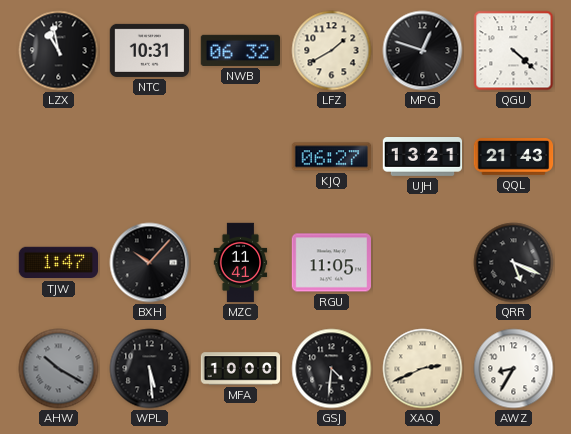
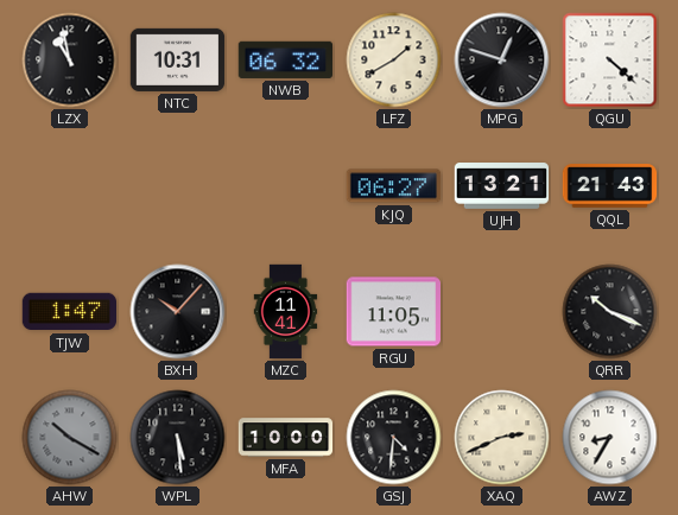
QRR: 5:19 -> 10:19
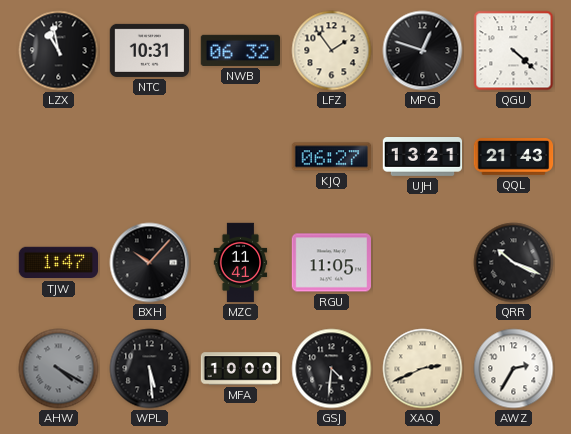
LFZ: 1:40 -> 1:54
AHW: 10:20 -> 4:20
AWZ: 8:35 -> 2:35
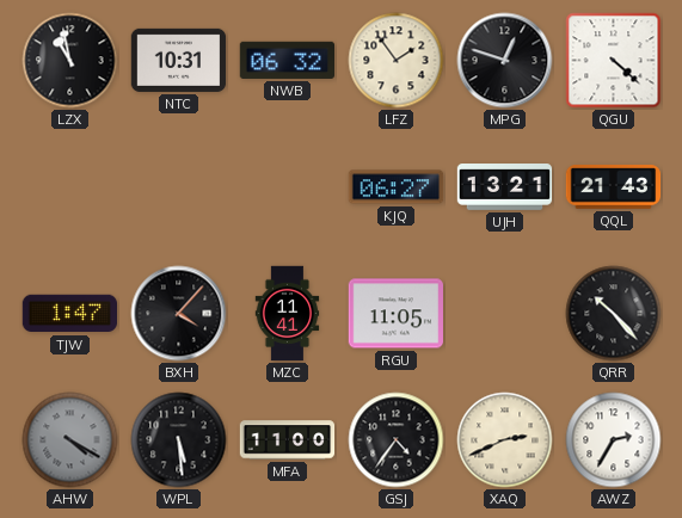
BXH: 10:07 -> 4:07
QRR: 10:19 -> 10:23
MFA: 10:00 -> 11:00
GSJ: 4:31 -> 4:36
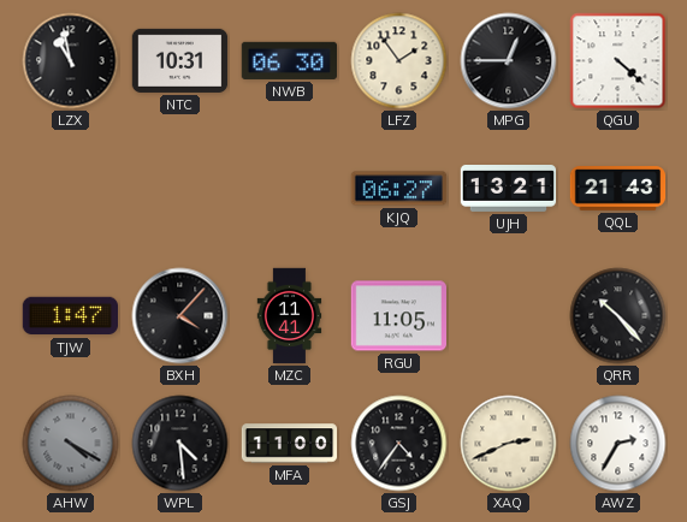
NWB: 06:32 -> 06:30
MPG: 12:48 -> 12:45
WPL: 5:29 -> 4:29
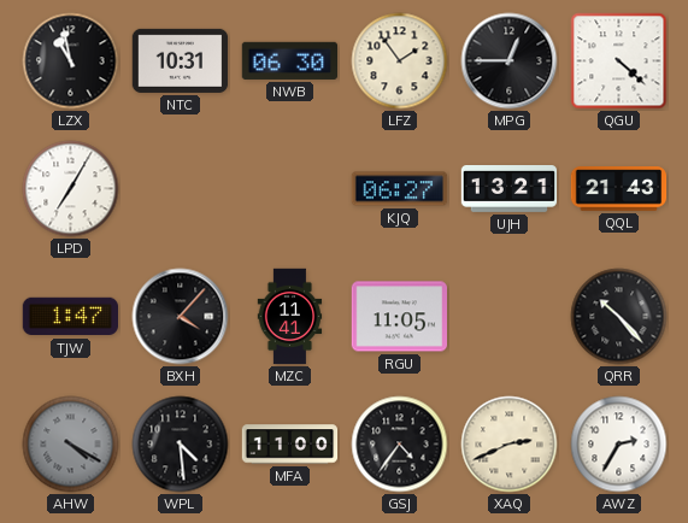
LPD: none -> 7:05
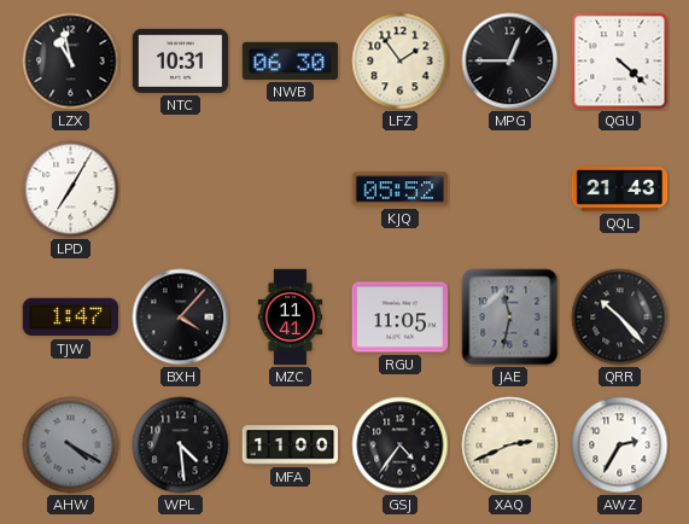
KJQ: 06:27 -> 05:52
UJH: 13:21 -> none
JAE: none -> 11:32
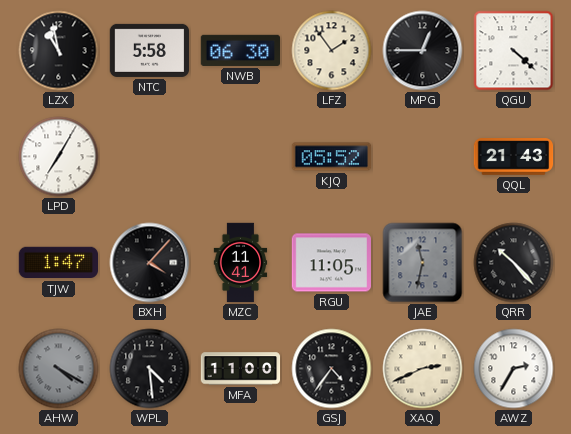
NTC: 10:31 -> 5:58
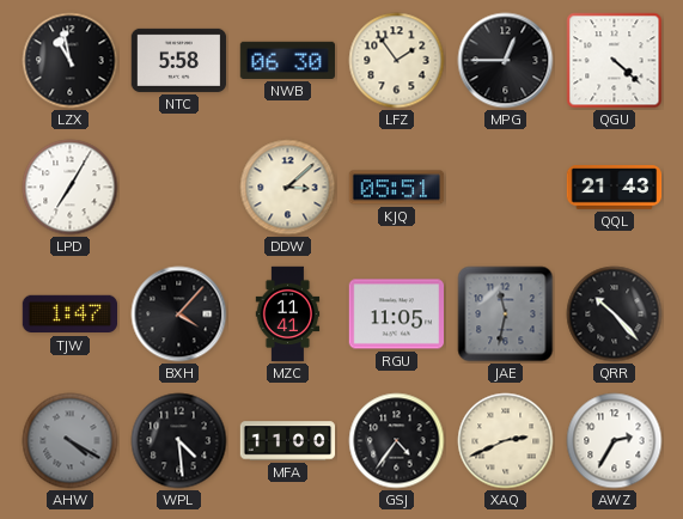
DDW: none -> 3:08
KJQ: 05:52 -> 05:51
